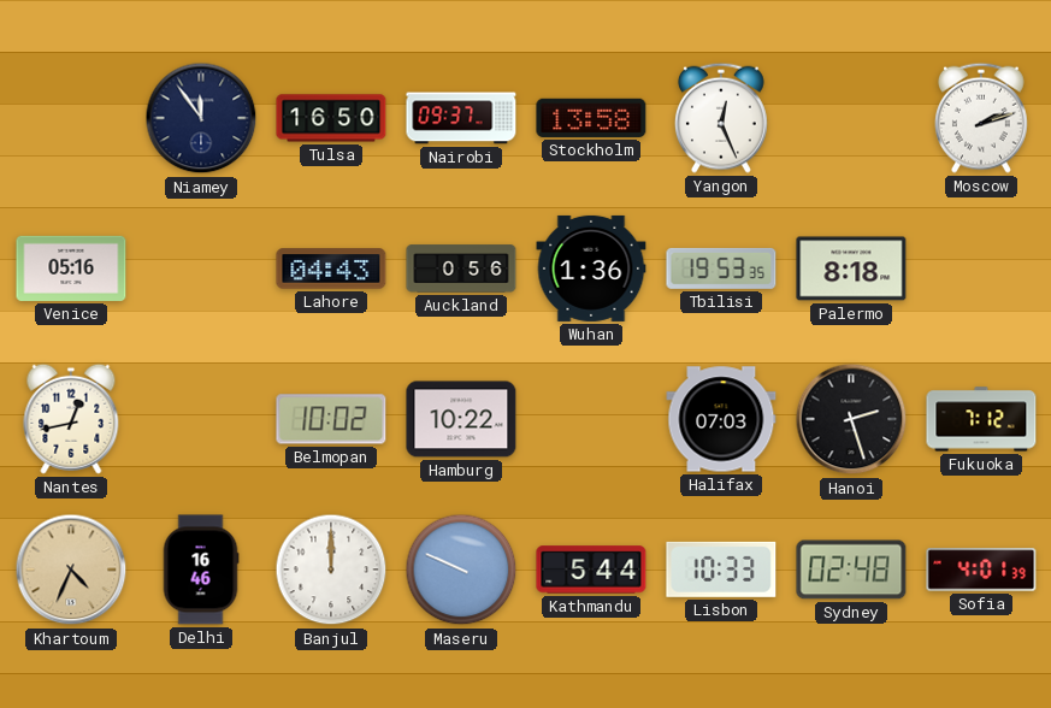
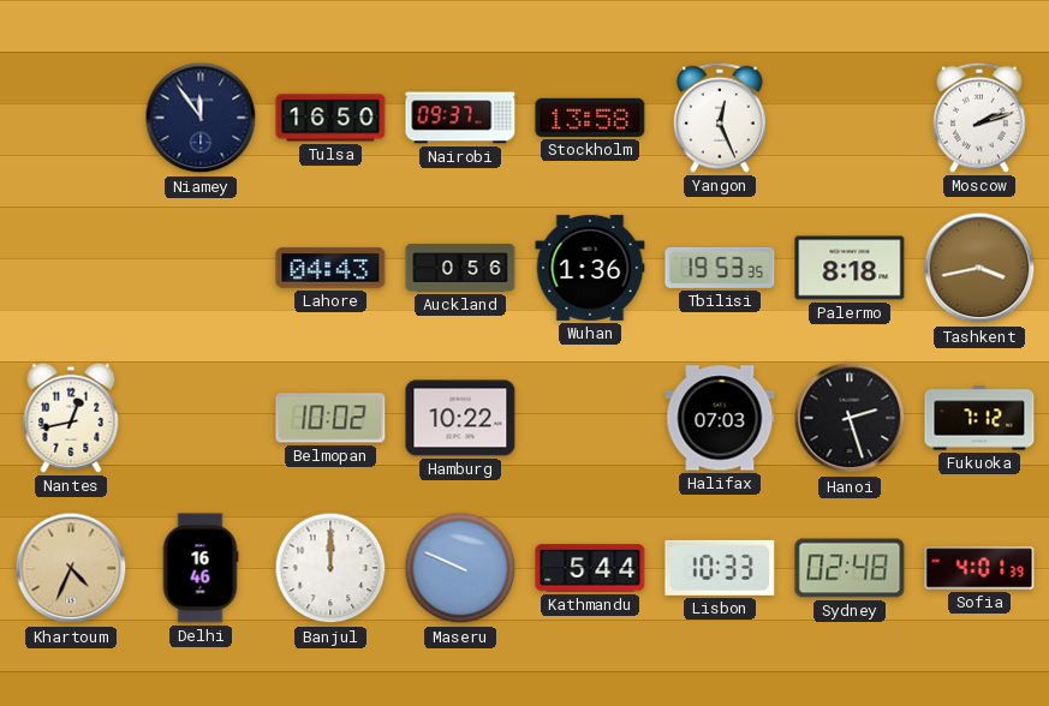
Venice: 05:16 -> none
Tashkent: none -> 3:43
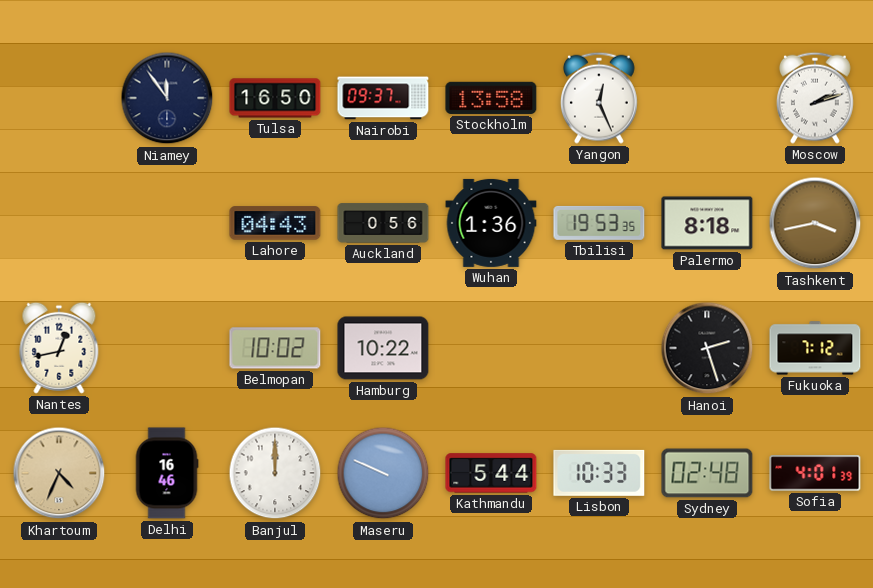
Halifax: 07:03 -> none
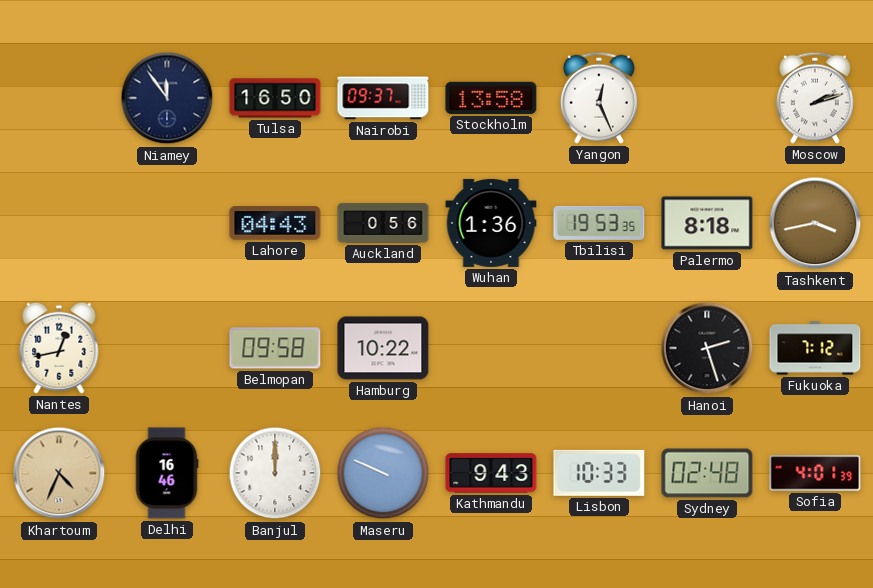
Belmopan: 10:02 -> 09:58
Kathmandu: 5:44 -> 9:43
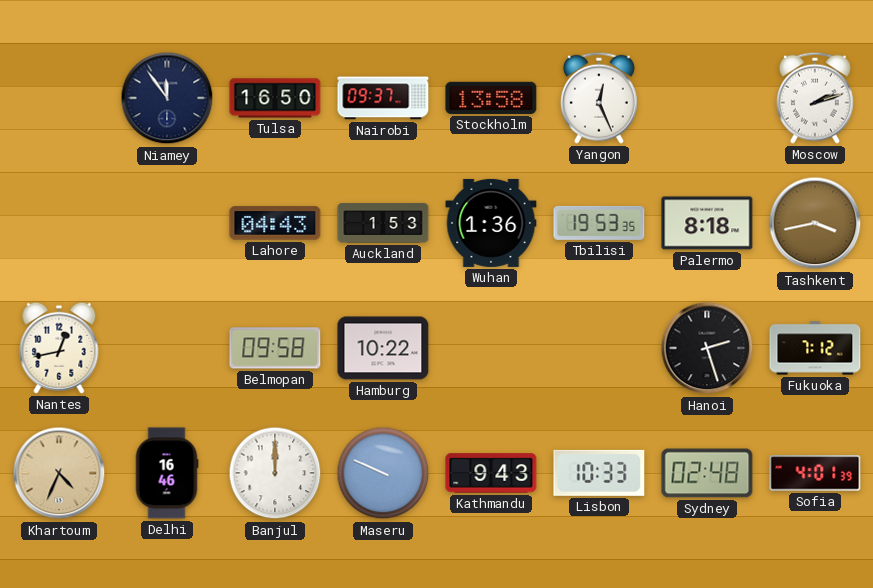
Auckland: 0:56 -> 1:53
